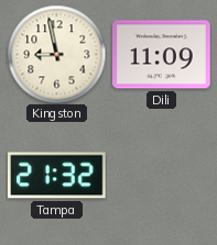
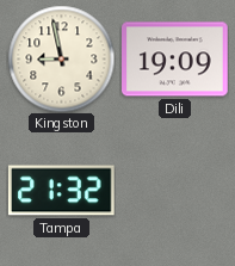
Dili: 11:09 -> 19:09
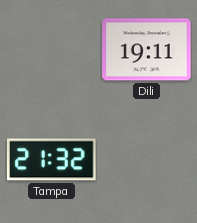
Kingston: 8:58 -> none
Dili: 19:09 -> 19:11
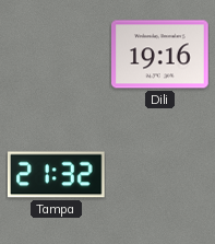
Dili: 19:11 -> 19:16
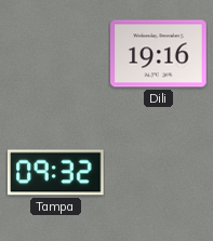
Tampa: 21:32 -> 09:32
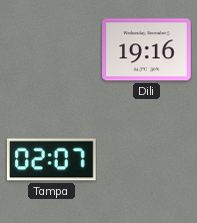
Tampa: 09:32 -> 02:07
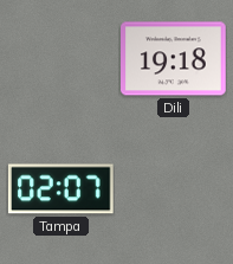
Dili: 19:16 -> 19:18
